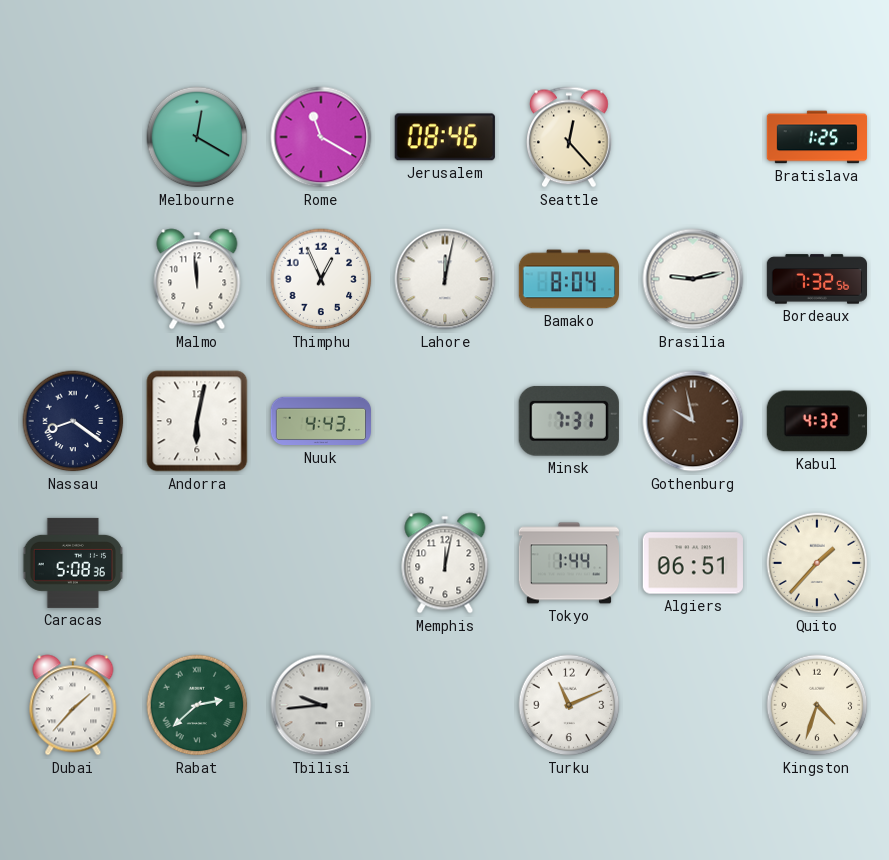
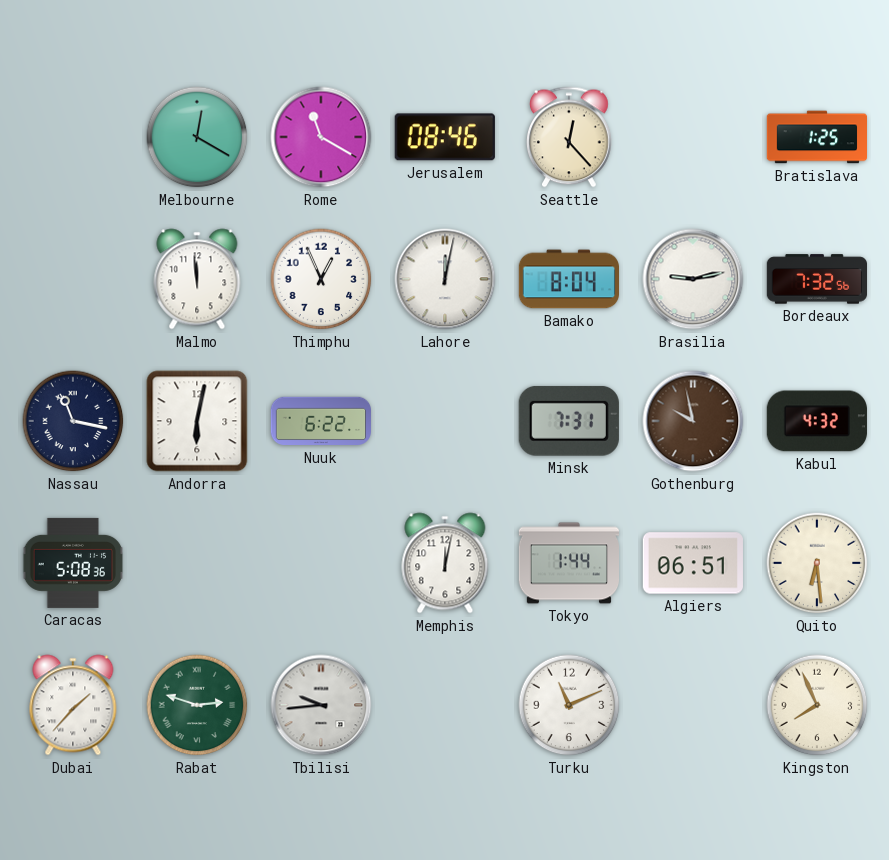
Nassau: 8:21 -> 11:17
Nuuk: 4:43 -> 6:22
Quito: 1:37 -> 6:29
Rabat: 2:38 -> 2:48
Kingston: 4:33 -> 7:56
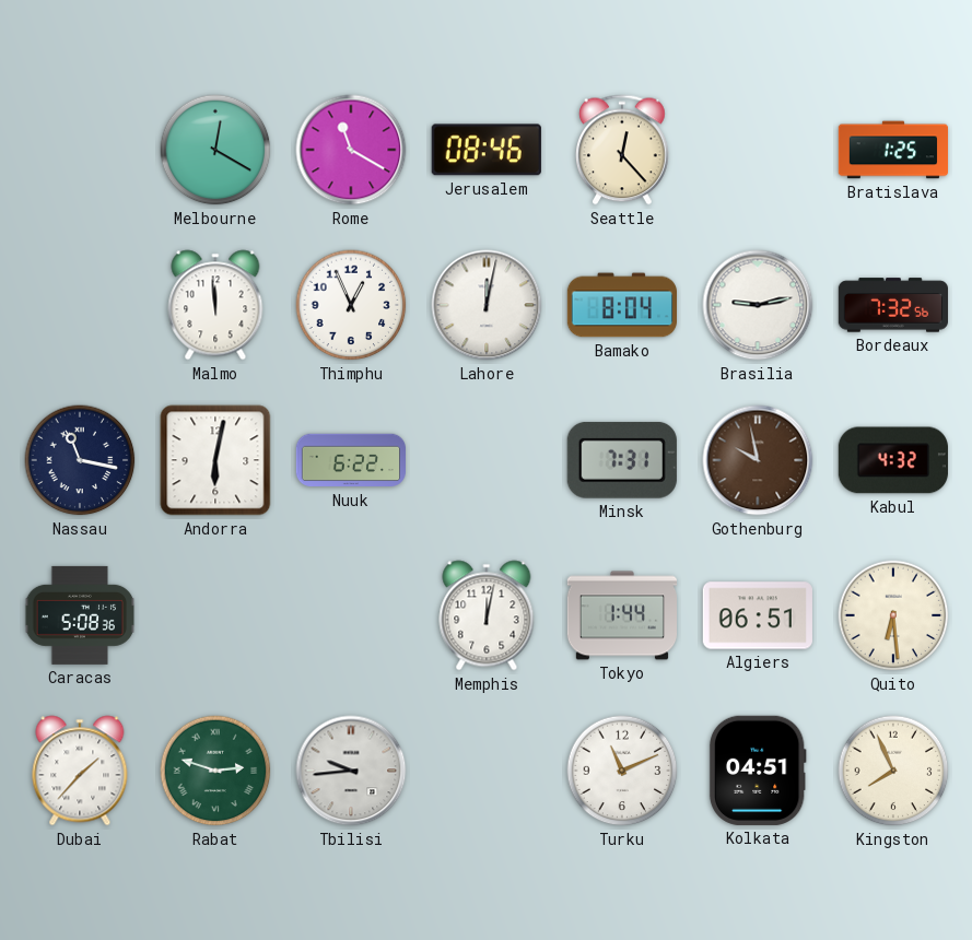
Kolkata: none -> 04:51
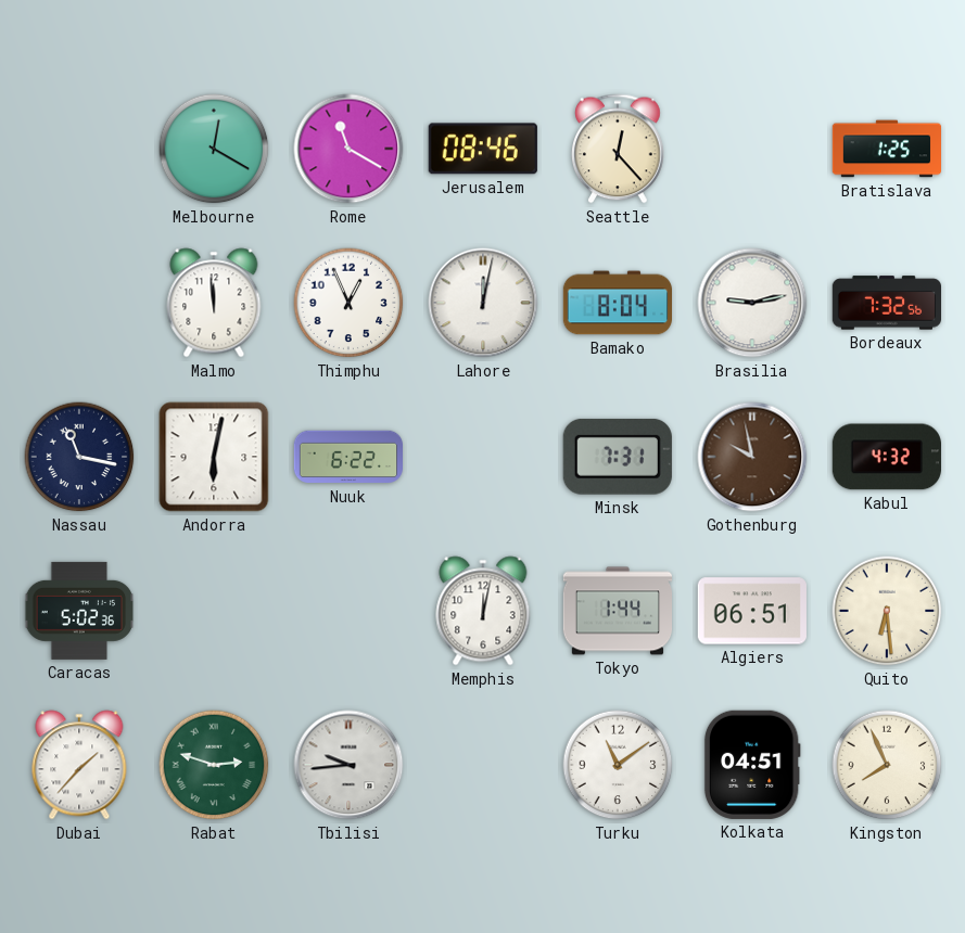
Caracas: 5:08 -> 5:02
Turku: 11:11 -> 11:09
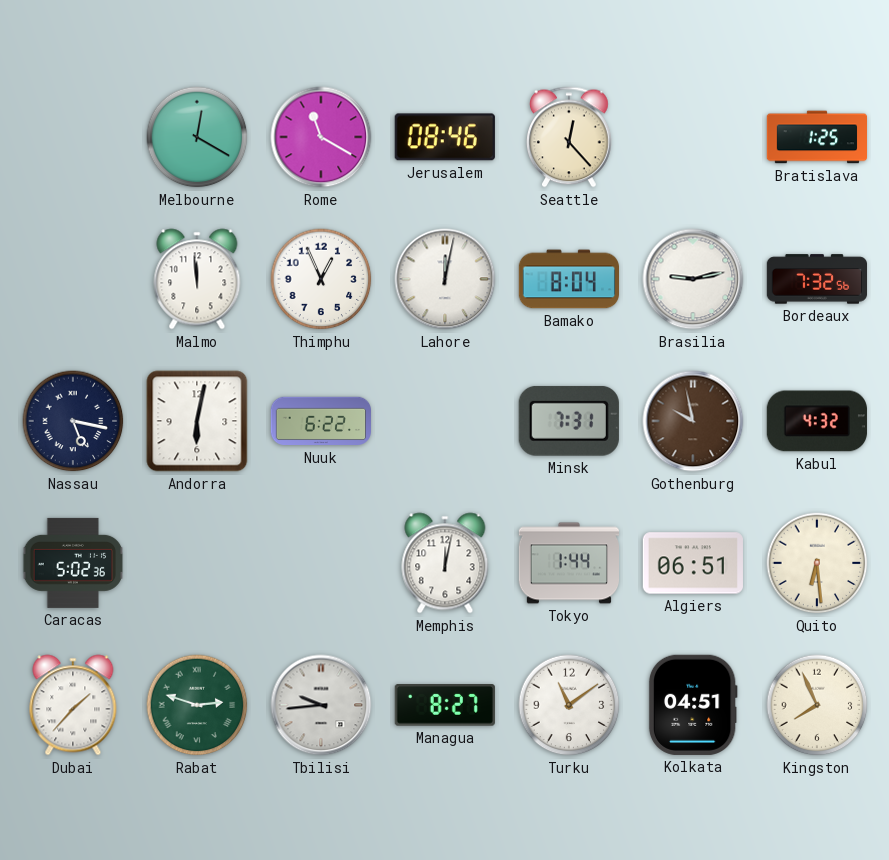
Nassau: 11:17 -> 5:17
Managua: none -> 8:27
